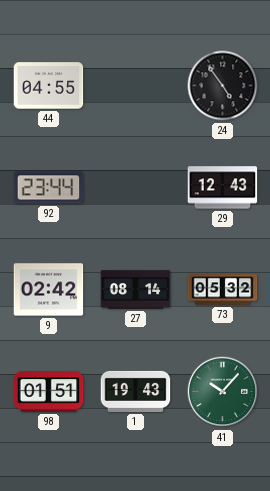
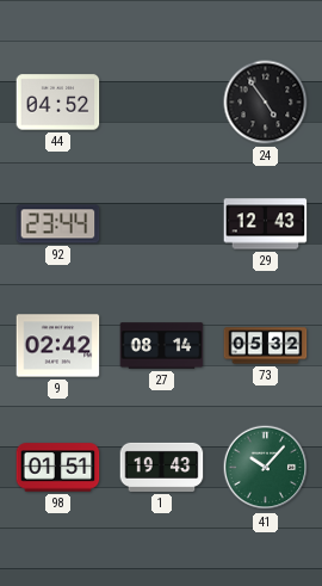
44: 04:55 -> 04:52
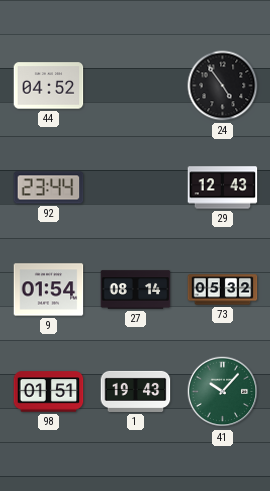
9: 02:42 -> 01:54
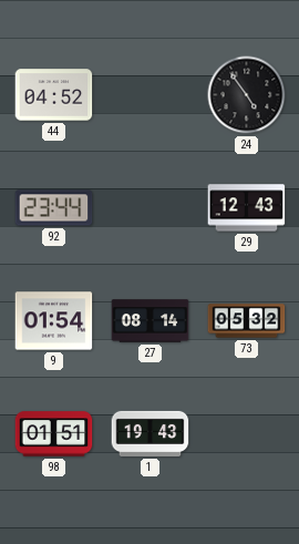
41: 10:07 -> none
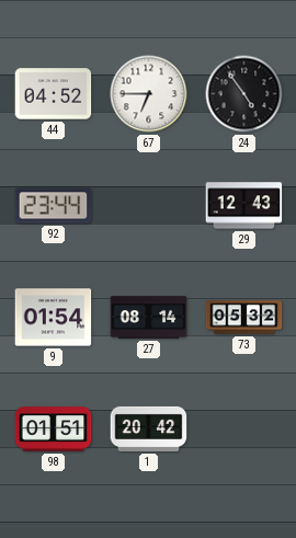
67: none -> 6:45
1: 19:43 -> 20:42
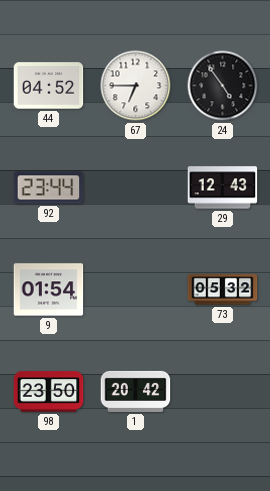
27: 08:14 -> none
98: 01:51 -> 23:50
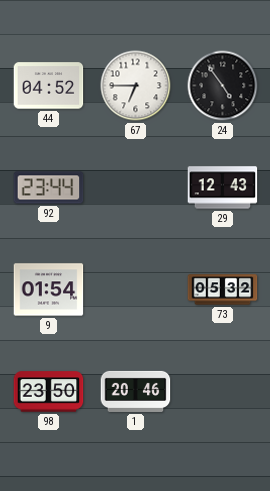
1: 20:42 -> 20:46
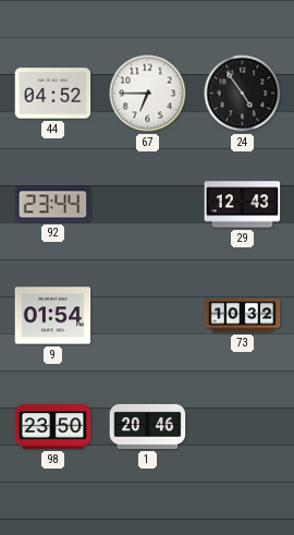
73: 05:32 -> 10:32
